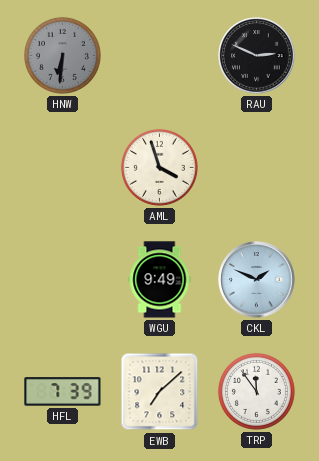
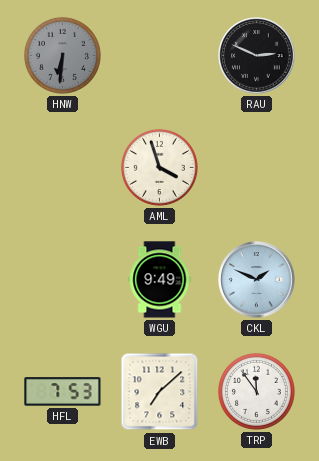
HFL: 7:39 -> 7:53
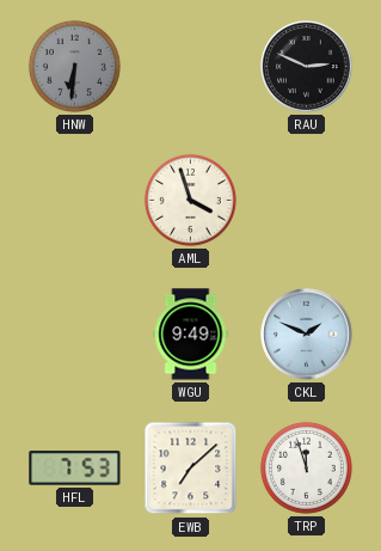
TRP: 11:54 -> 11:57
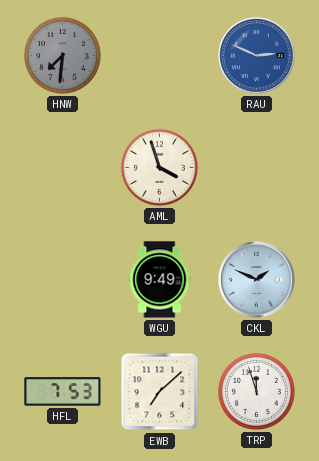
HNW: 6:31 -> 7:31
RAU dial: black -> blue
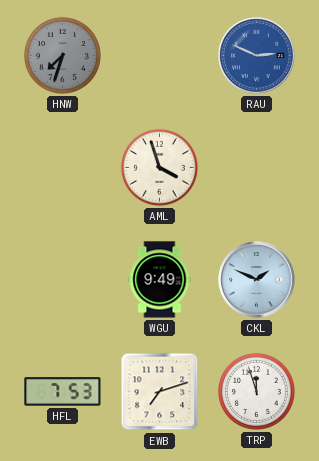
HNW: 7:31 -> 7:33
EWB: 7:08 -> 7:12
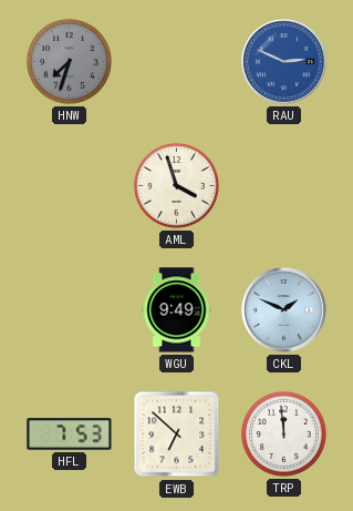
EWB: 7:12 -> 6:52
TRP: 11:57 -> 11:59
